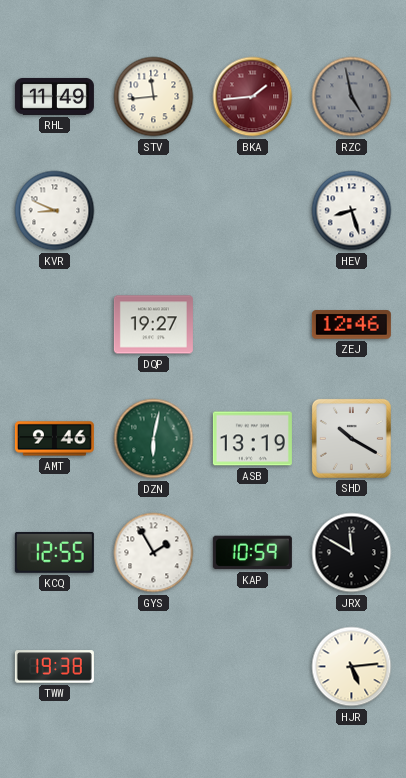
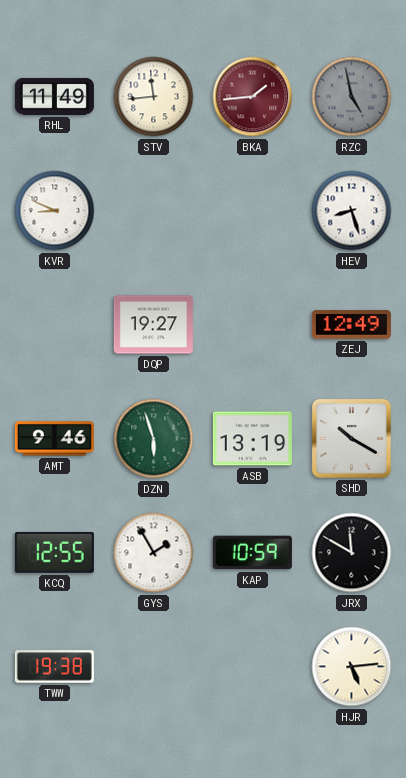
ZEJ: 12:46 -> 12:49
DZN: 6:02 -> 5:57
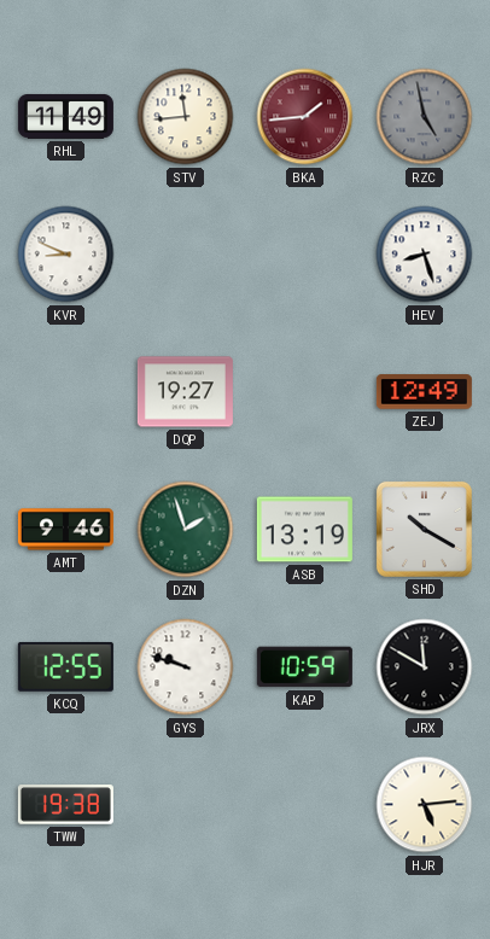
DZN: 5:57 -> 1:57
GYS: 1:55 -> 9:48
